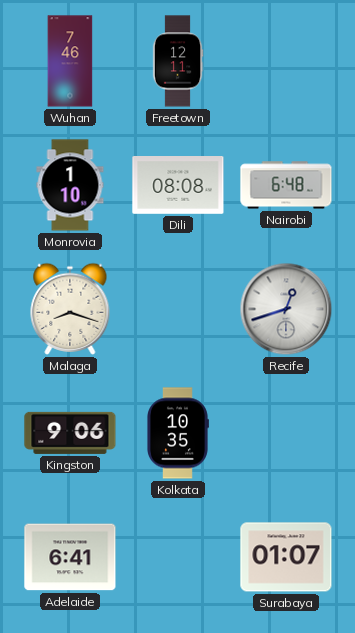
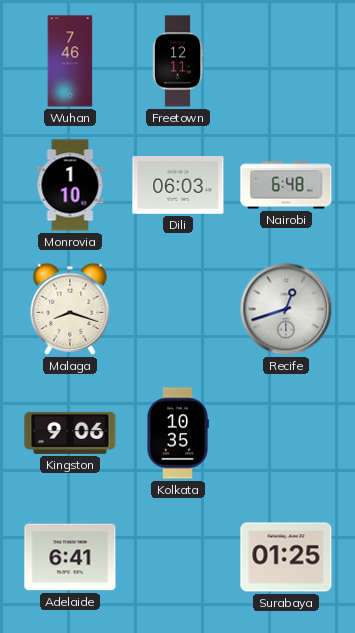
Dili: 08:08 -> 06:03
Surabaya: 01:07 -> 01:25
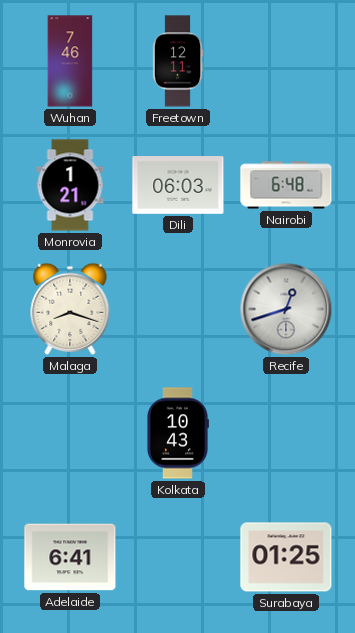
Monrovia: 1:10 -> 1:21
Kingston: 9:06 -> none
Kolkata: 10:35 -> 10:43
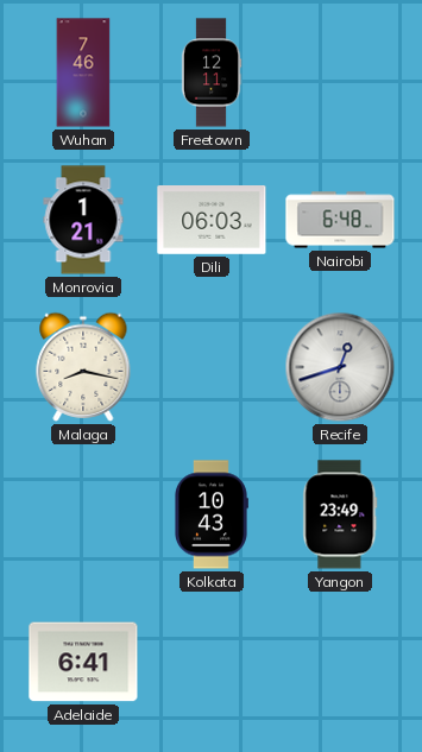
Malaga: 8:18 -> 8:17
Yangon: none -> 23:49
Surabaya: 01:25 -> none
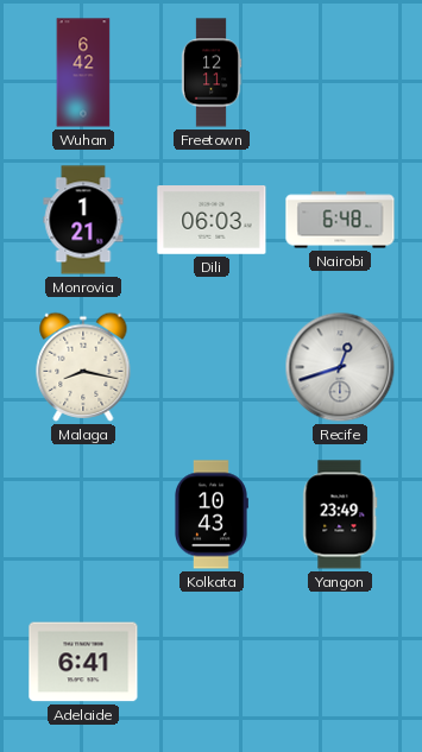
Wuhan: 7:46 -> 6:42
